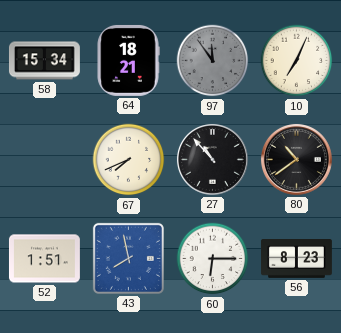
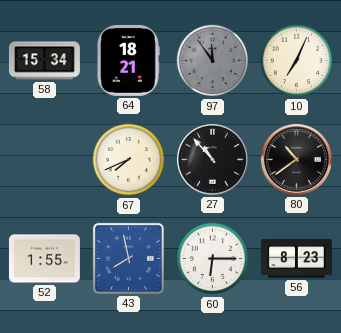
52: 1:51 -> 1:55
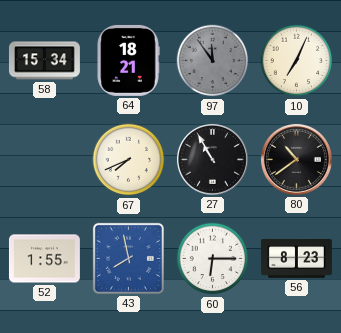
27: 10:53 -> 10:55
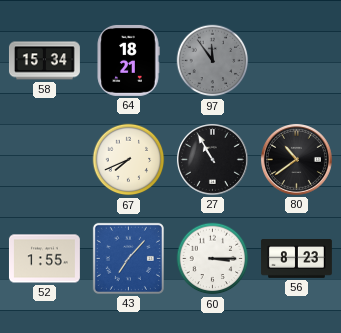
10: 7:04 -> none
43: 7:58 -> 7:07
60: 6:15 -> 3:15
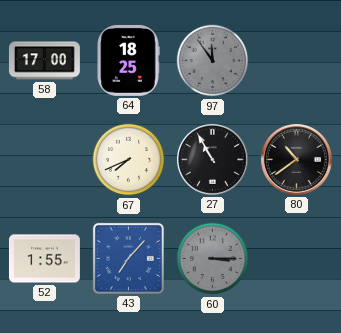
58: 15:34 -> 17:00
64: 18:21 -> 18:25
60 dial: white -> grey
56: 8:23 -> none
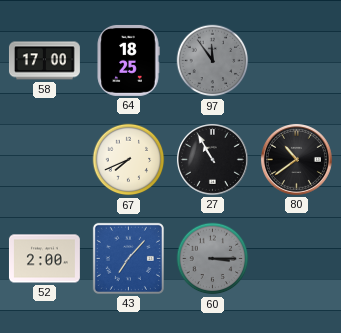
52: 1:55 -> 2:00
